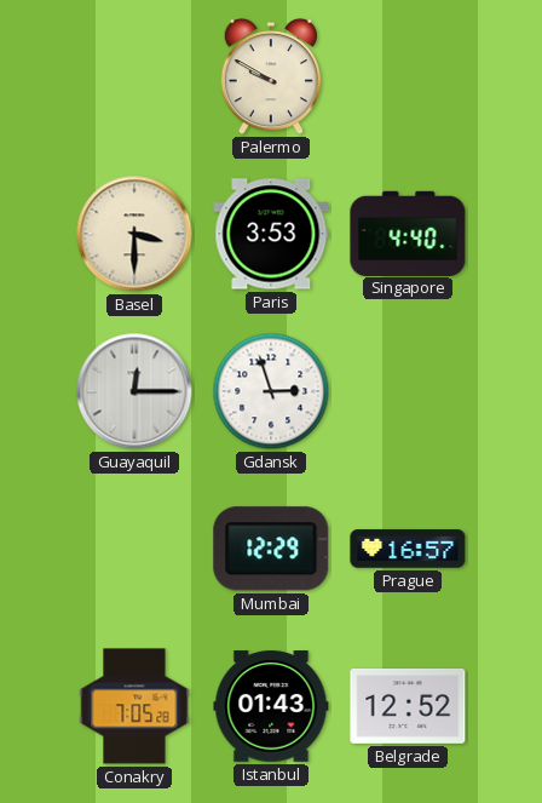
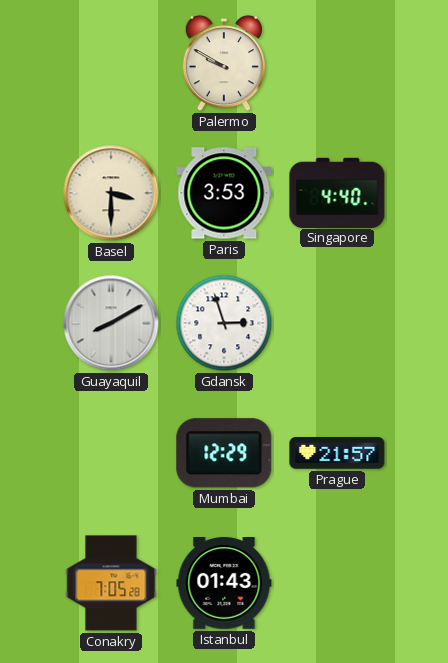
Guayaquil: 12:15 -> 8:10
Prague: 16:57 -> 21:57
Belgrade: 12:52 -> none
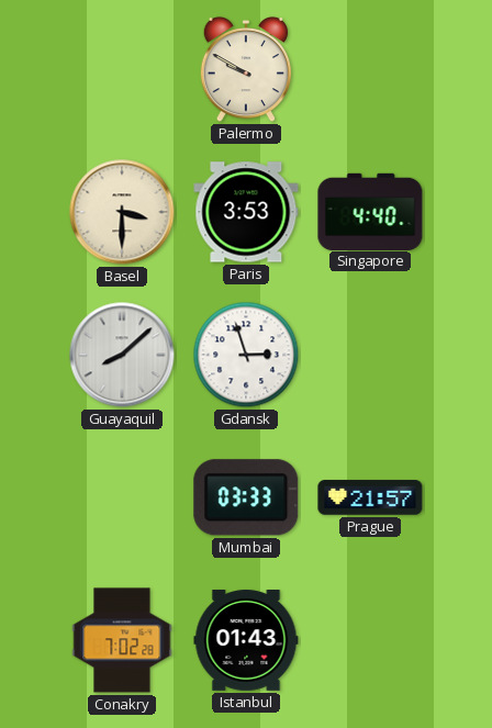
Guayaquil: 8:10 -> 8:08
Mumbai: 12:29 -> 03:33
Conakry: 7:05 -> 7:02
